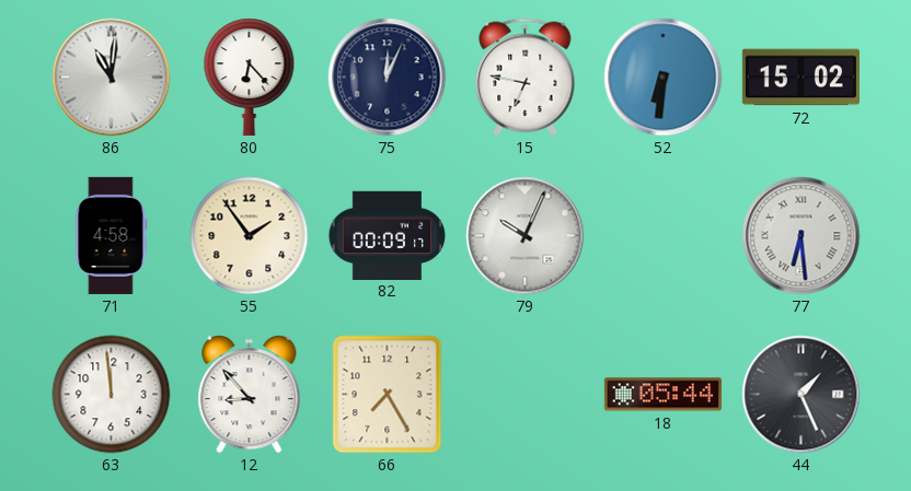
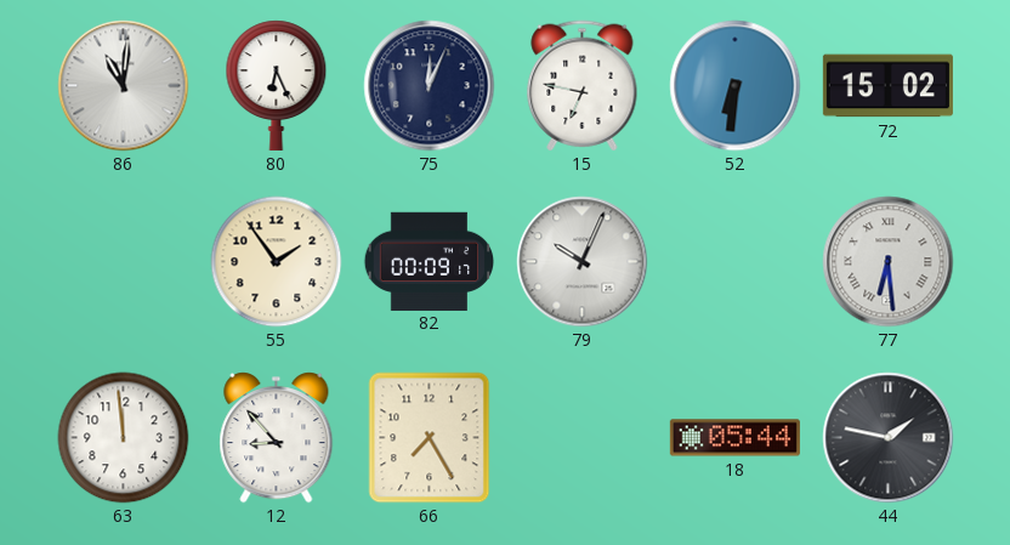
80: 6:23 -> 6:26
71: 4:58 -> none
44: 1:26 -> 1:47
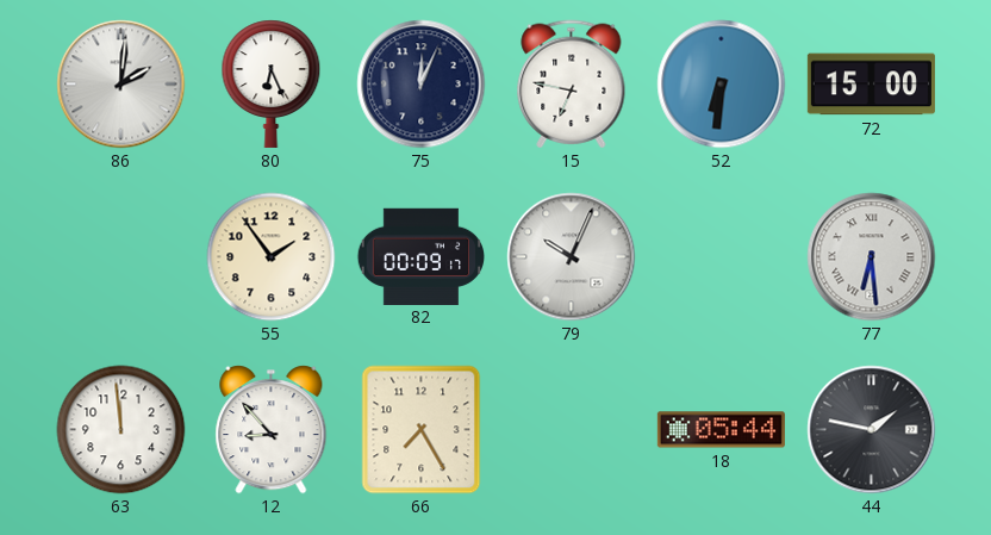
86: 11:01 -> 2:01
72: 15:02 -> 15:00
